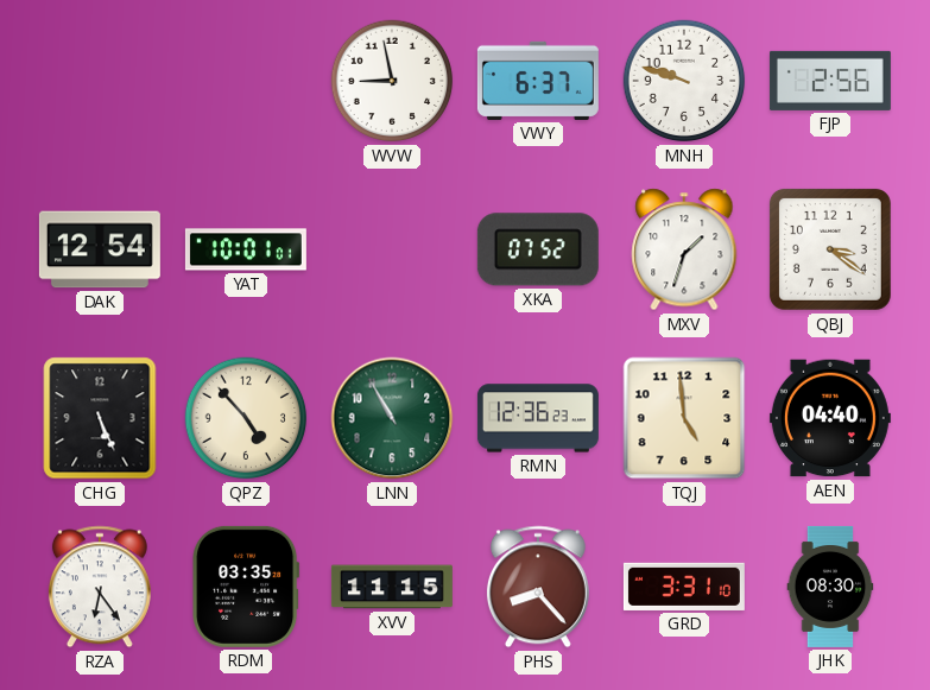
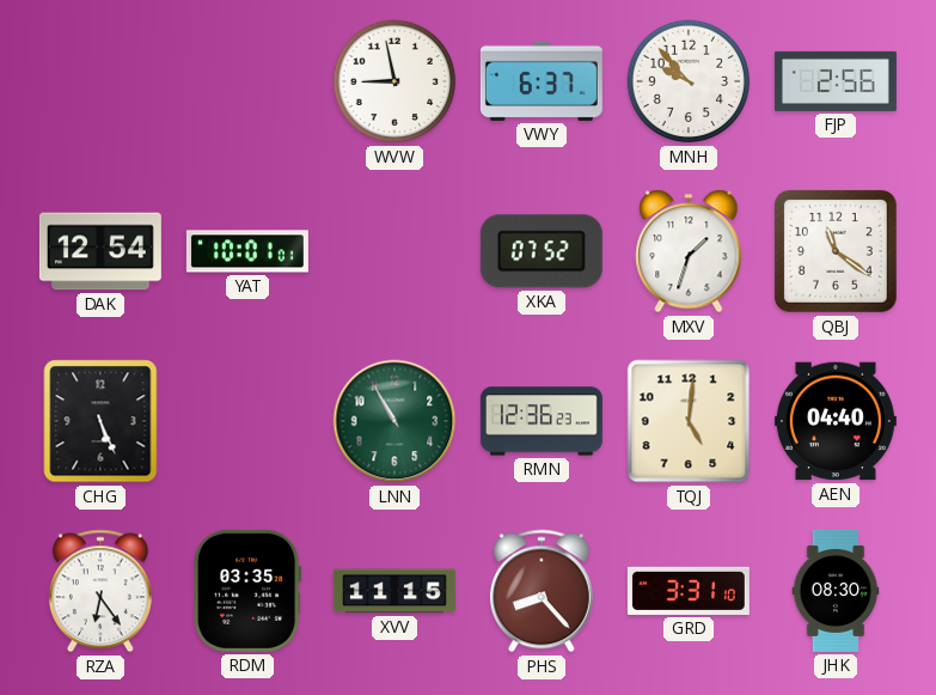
MNH: 9:48 -> 9:53
QBJ: 3:21 -> 11:21
QPZ: 4:53 -> none
TQJ: 4:59 -> 5:01
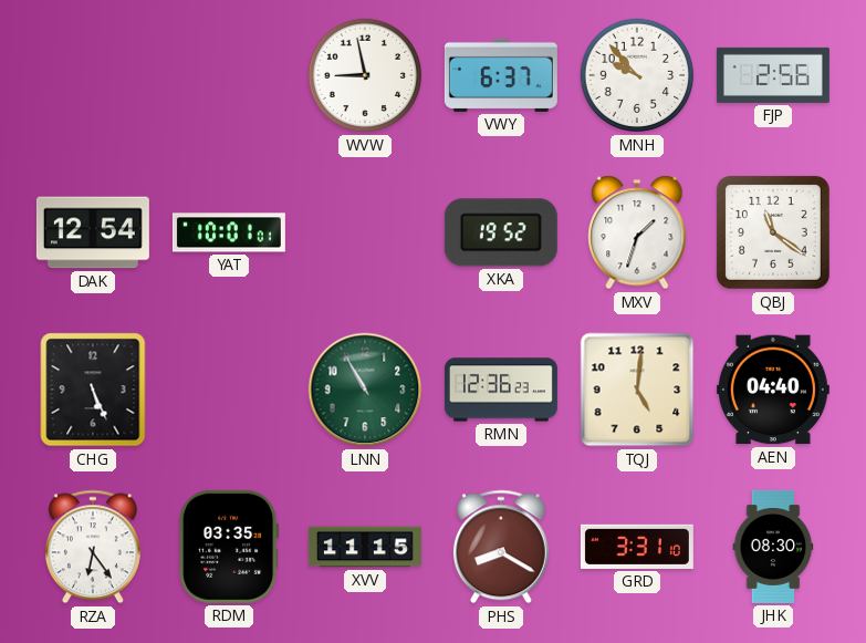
XKA: 07:52 -> 19:52
PHS: 8:23 -> 8:20
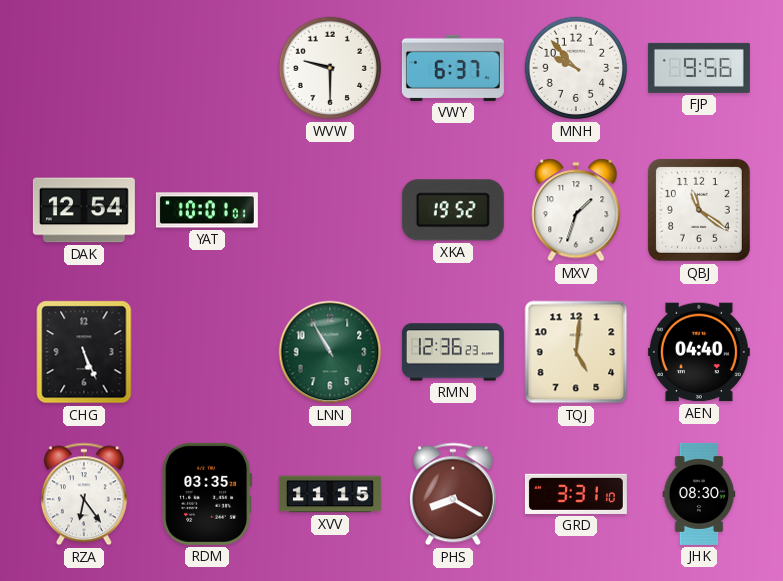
WVW: 8:58 -> 9:30
FJP: 2:56 -> 9:56
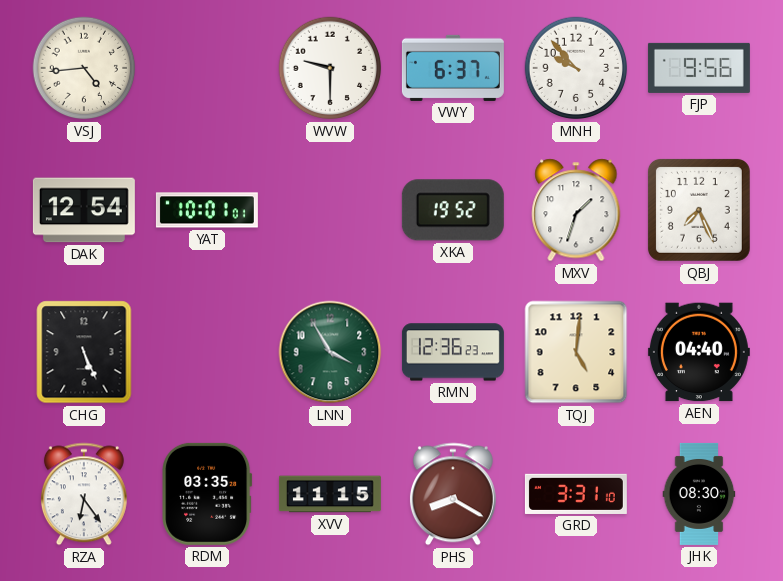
VSJ: none -> 4:44
QBJ: 11:21 -> 7:26
LNN: 10:55 -> 3:55
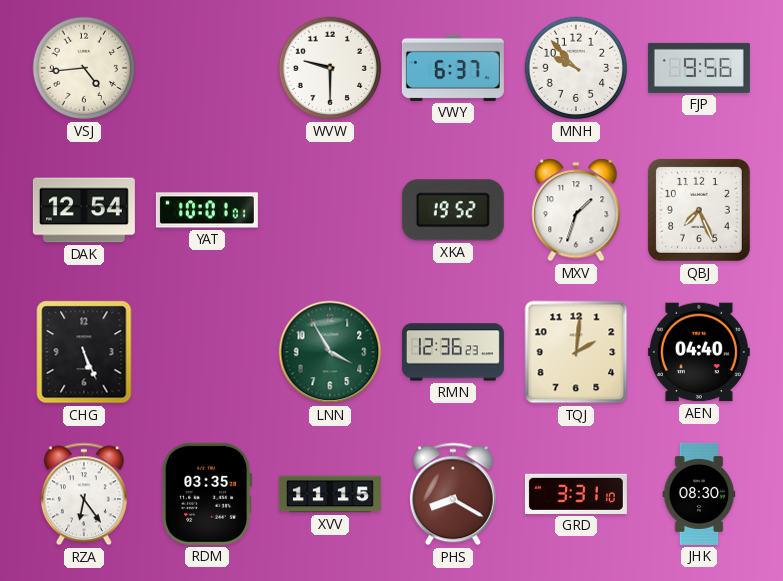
TQJ: 5:01 -> 2:01
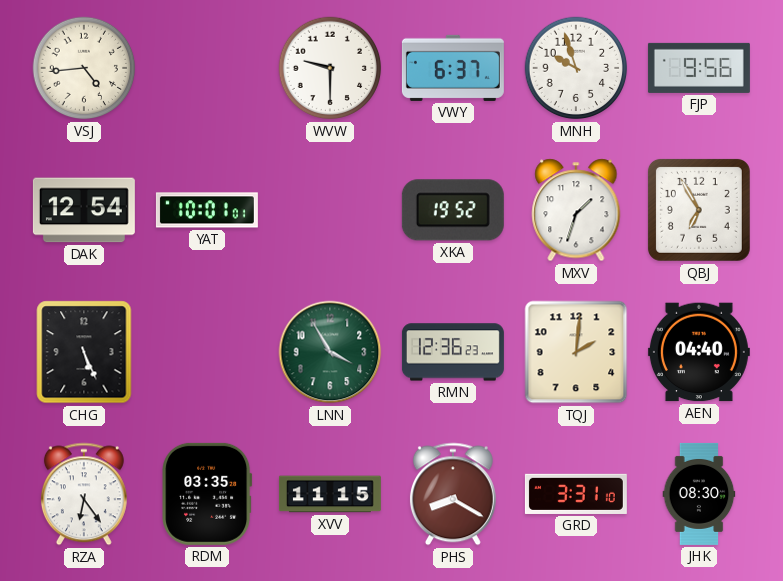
MNH: 9:53 -> 9:57
QBJ: 7:26 -> 6:55
